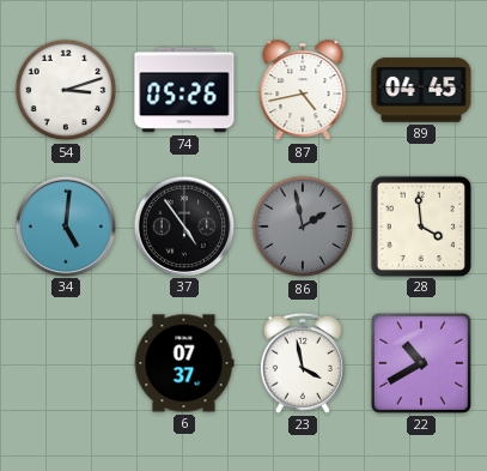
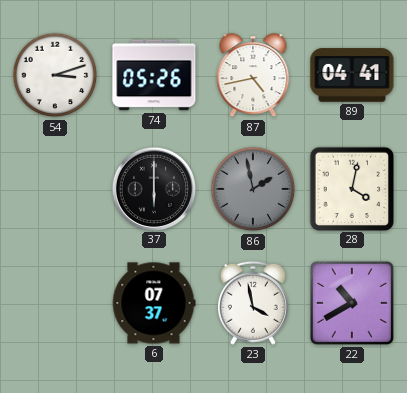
89: 04:45 -> 04:41
34: 5:01 -> none
37: 4:54 -> 6:00
28: 3:59 -> 4:02
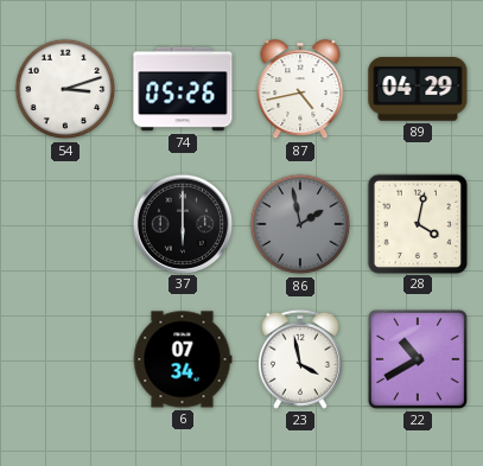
89: 04:41 -> 04:29
6: 07:37 -> 07:34
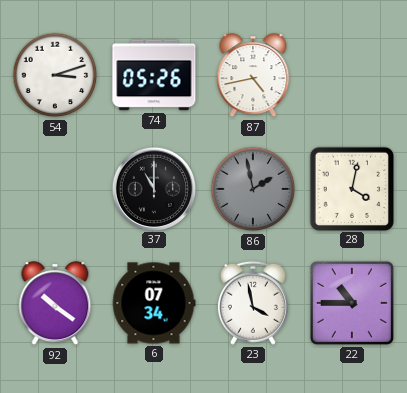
89: 04:29 -> none
37: 6:00 -> 11:00
92: none -> 10:21
22: 10:40 -> 10:45
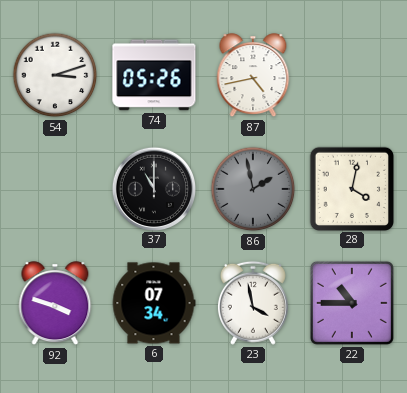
92: 10:21 -> 3:48
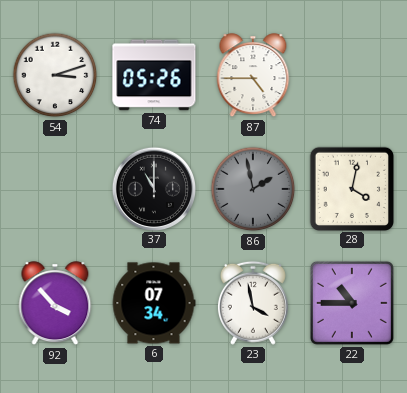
87: 4:43 -> 4:45
92: 3:48 -> 3:53
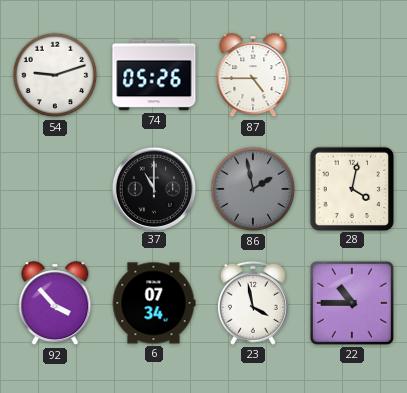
54: 3:12 -> 9:12
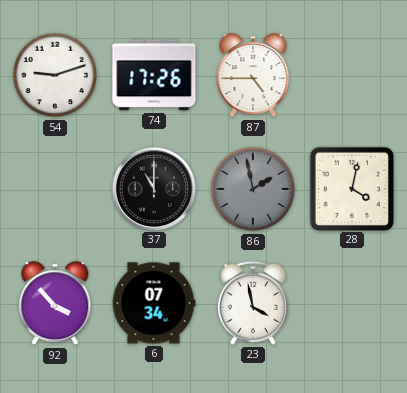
74: 05:26 -> 17:26
22: 10:45 -> none
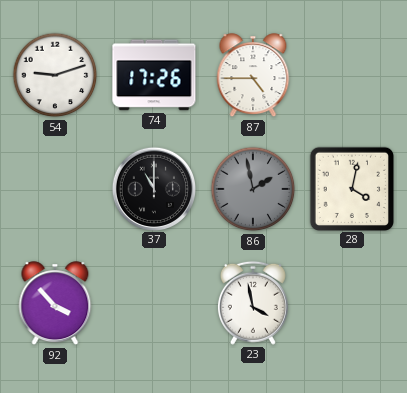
6: 07:34 -> none
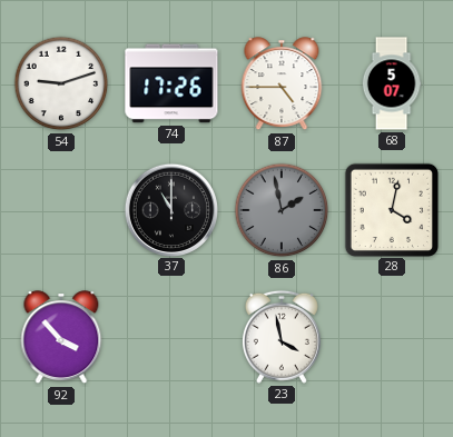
68: none -> 5:07
